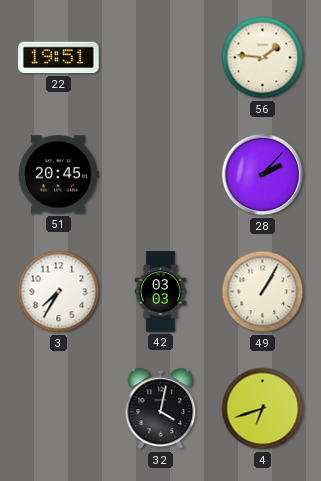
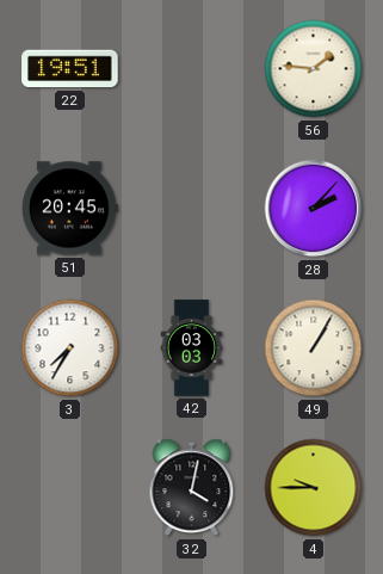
4: 6:42 -> 9:45
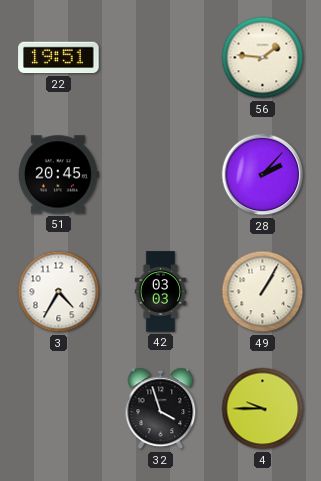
3: 7:35 -> 4:35
32: 4:02 -> 3:57
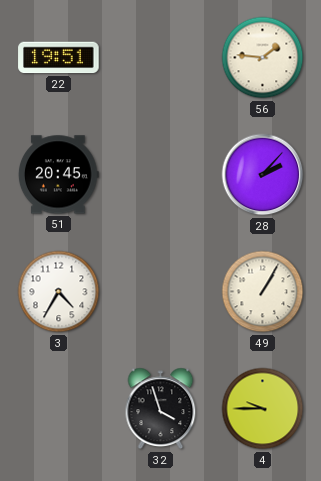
42: 03:03 -> none
